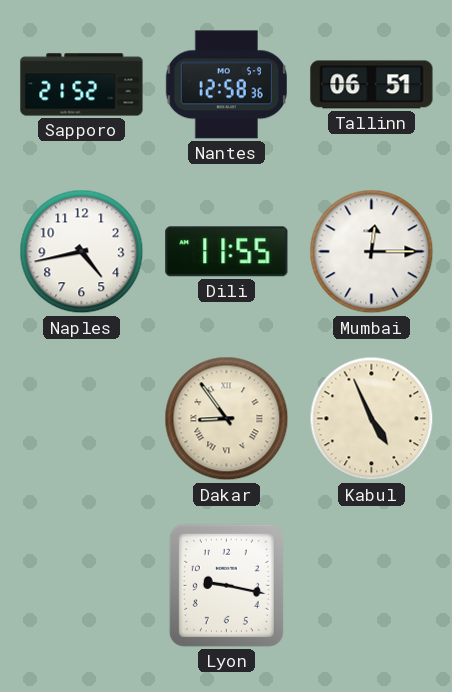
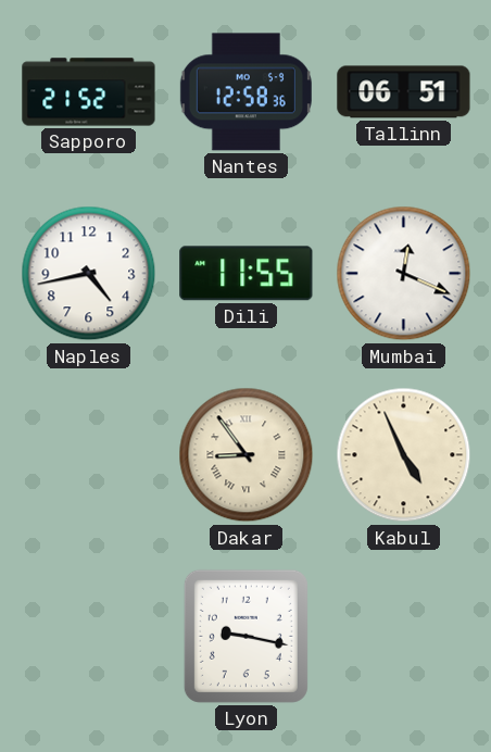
Mumbai: 12:15 -> 12:19
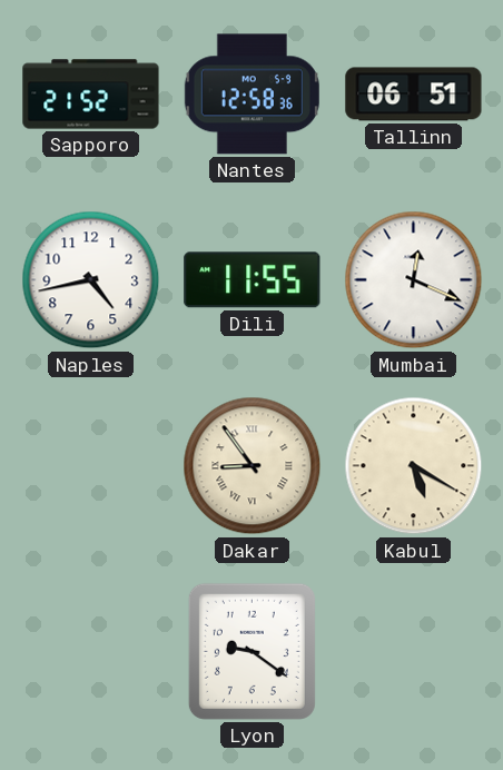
Kabul: 4:56 -> 5:20
Lyon: 9:17 -> 9:21
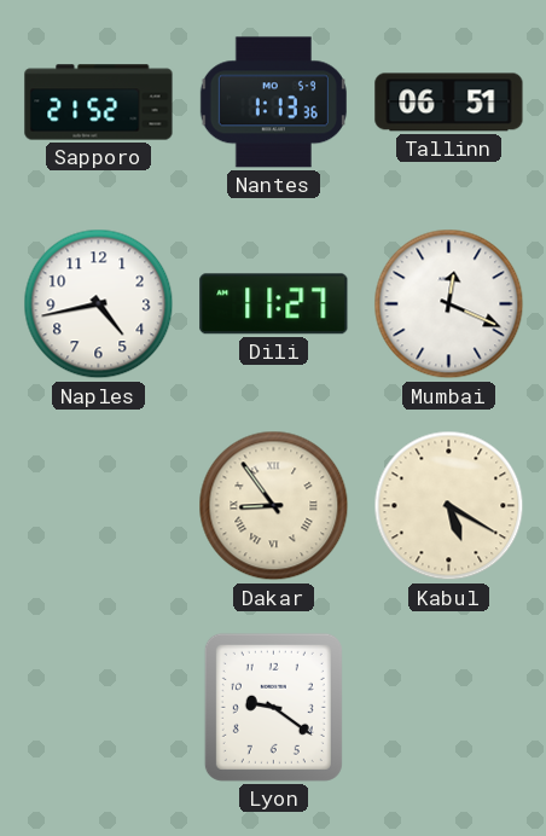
Nantes: 12:58 -> 1:13
Dili: 11:55 -> 11:27
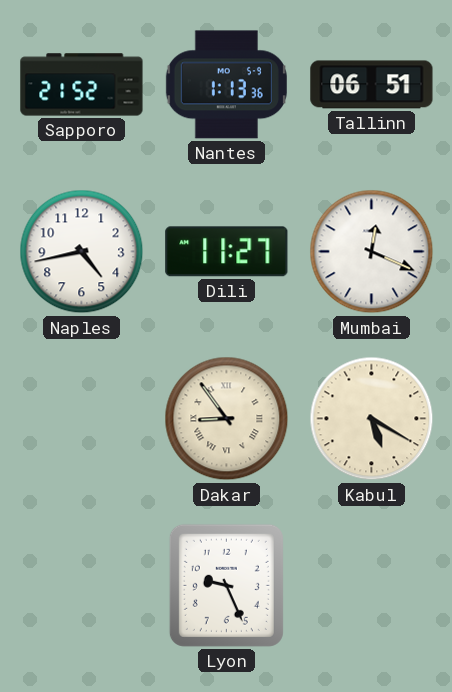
Lyon: 9:21 -> 9:26
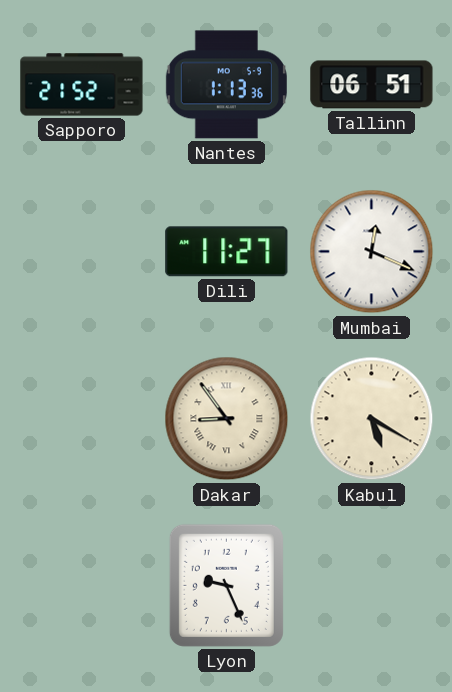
Naples: 4:43 -> none
